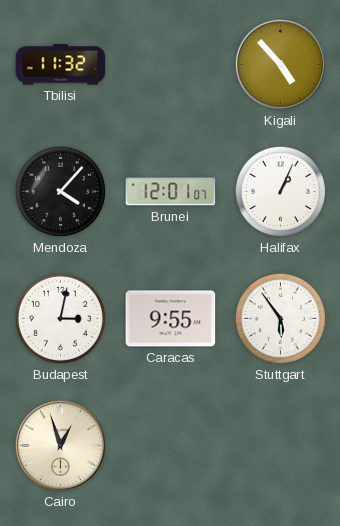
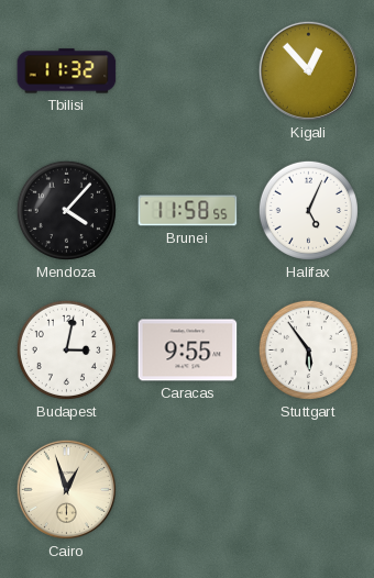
Kigali: 4:53 -> 12:53
Brunei: 12:01 -> 11:58
Halifax: 1:04 -> 5:04
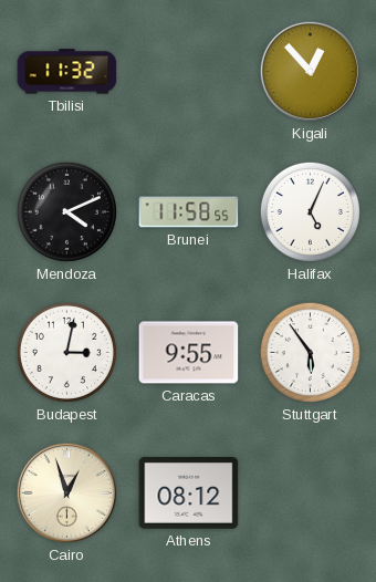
Mendoza: 4:07 -> 4:11
Athens: none -> 08:12
